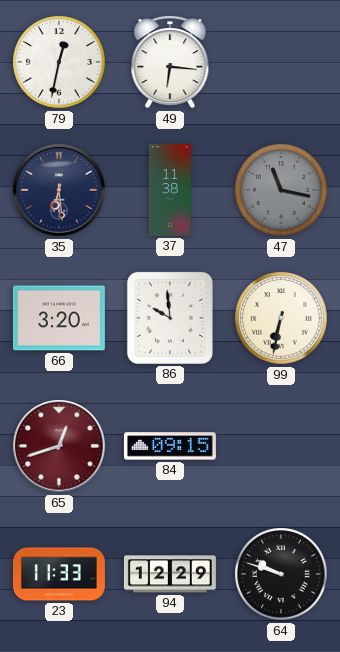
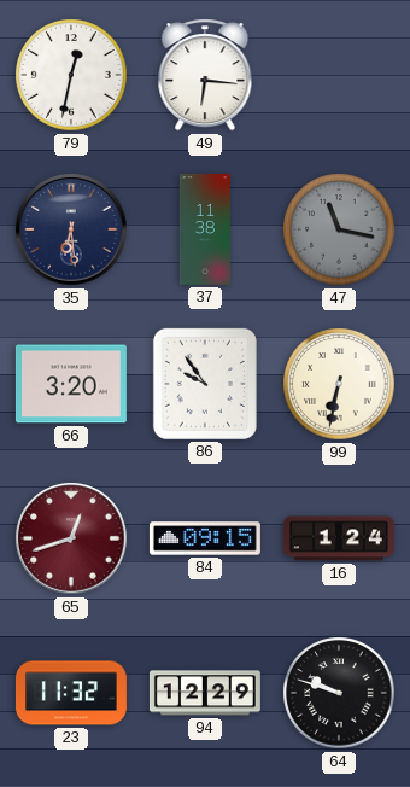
86: 9:59 -> 9:54
16: none -> 1:24
23: 11:33 -> 11:32
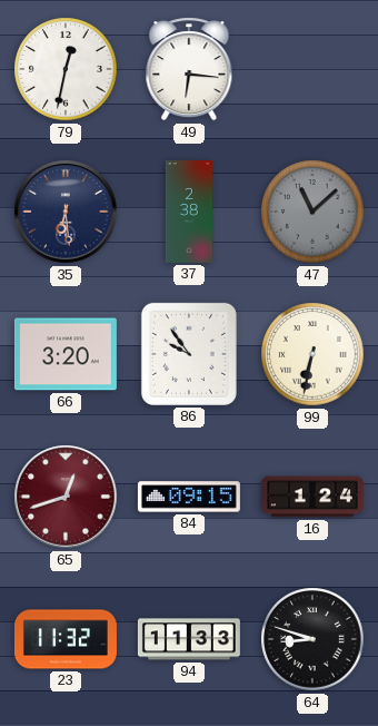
37: 11:38 -> 2:38
47: 11:17 -> 11:08
94: 12:29 -> 11:33
64: 9:48 -> 8:48
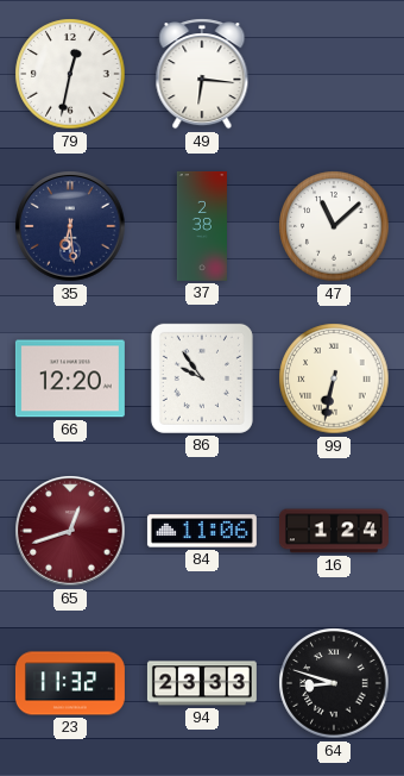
47 dial: grey -> white
66: 3:20 -> 12:20
84: 09:15 -> 11:06
94: 11:33 -> 23:33
